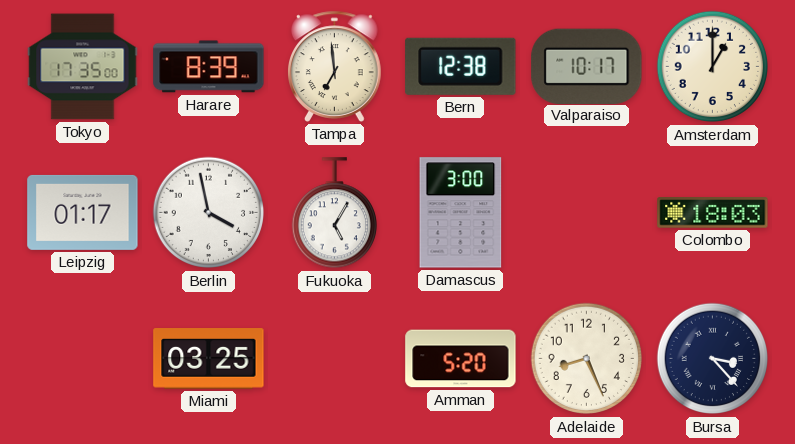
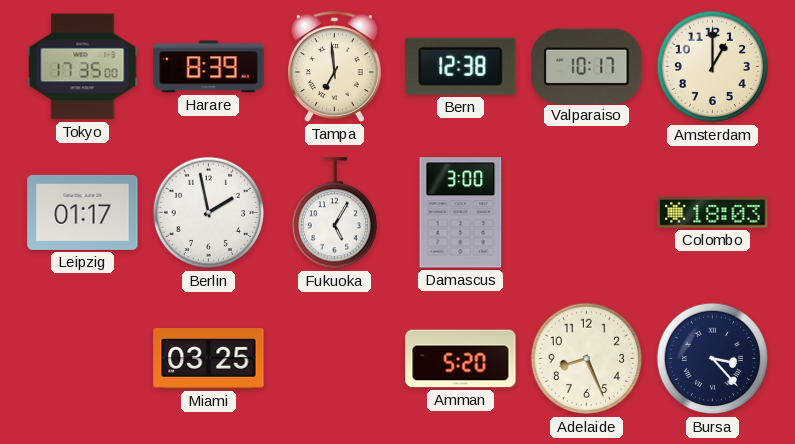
Berlin: 3:58 -> 1:58
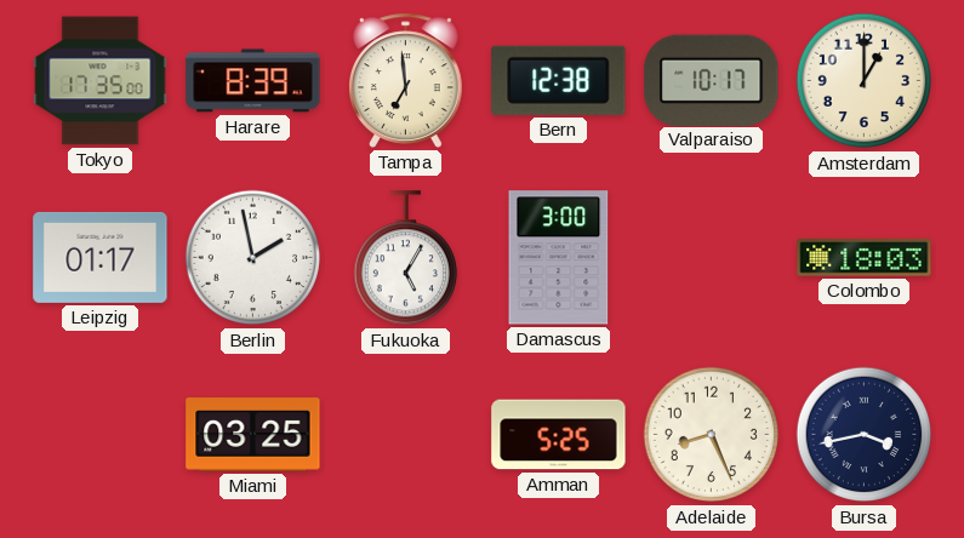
Amman: 5:20 -> 5:25
Bursa: 3:23 -> 3:43
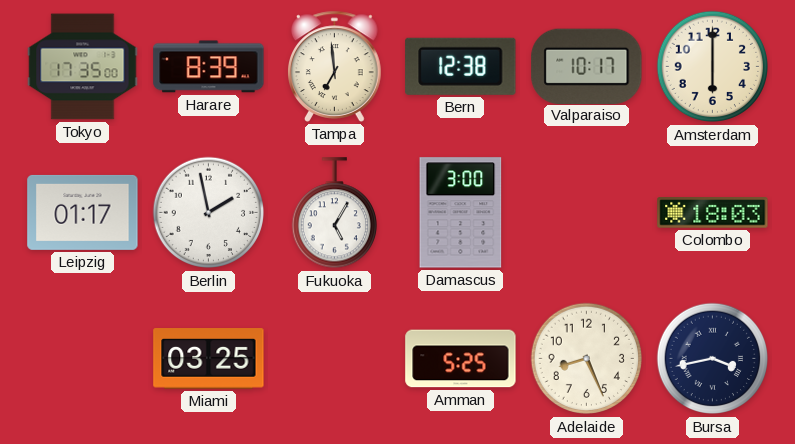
Amsterdam: 1:00 -> 6:00
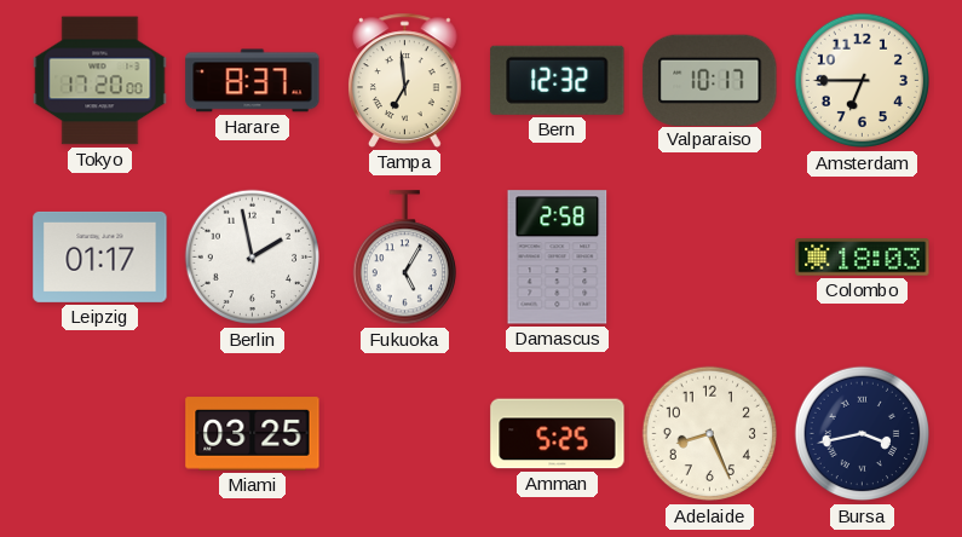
Tokyo: 17:35 -> 17:20
Harare: 8:39 -> 8:37
Bern: 12:38 -> 12:32
Amsterdam: 6:00 -> 6:45
Damascus: 3:00 -> 2:58
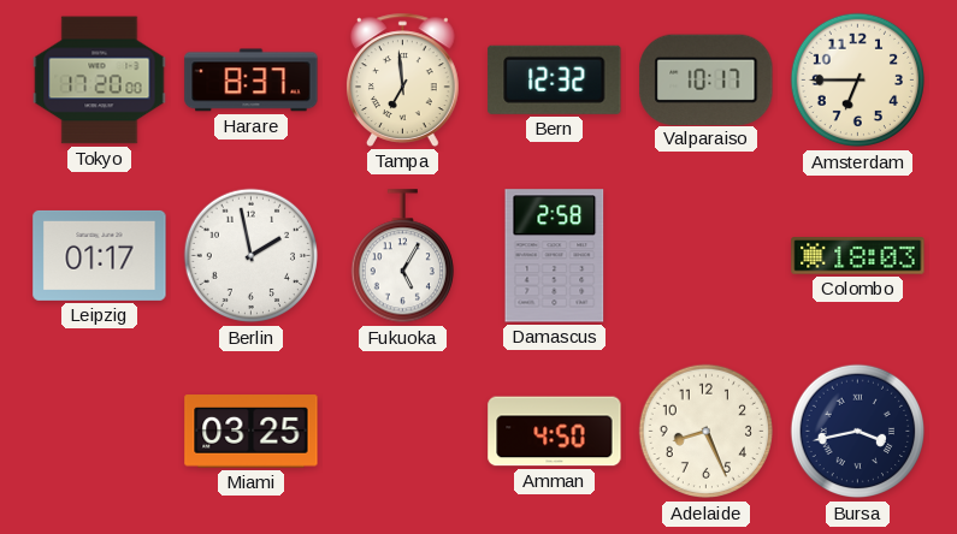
Amman: 5:25 -> 4:50
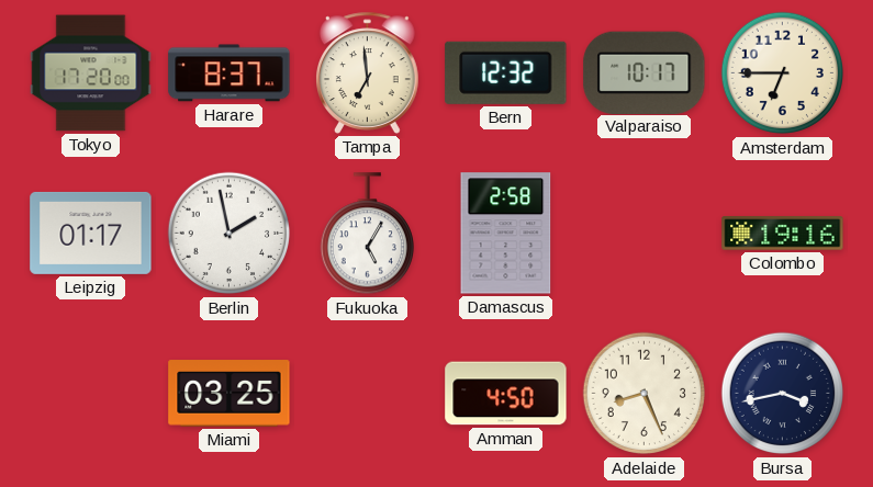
Colombo: 18:03 -> 19:16
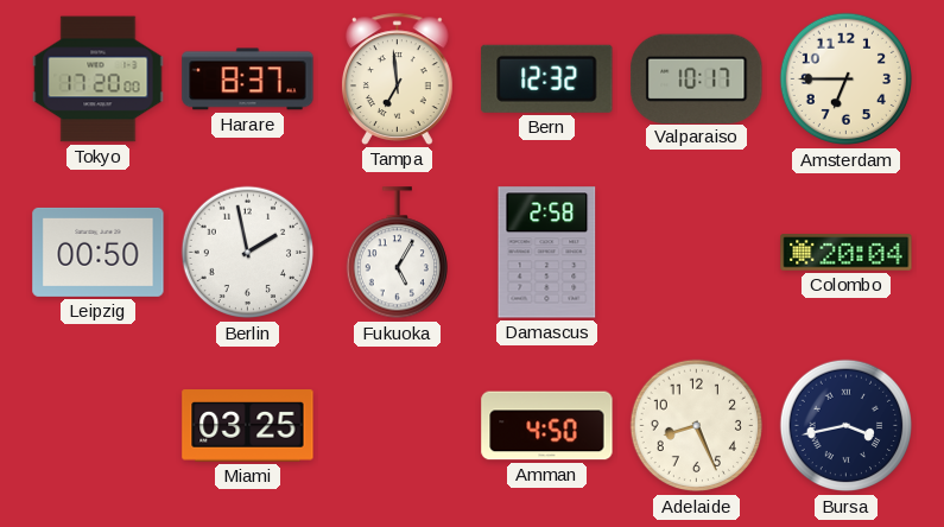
Leipzig: 01:17 -> 00:50
Colombo: 19:16 -> 20:04
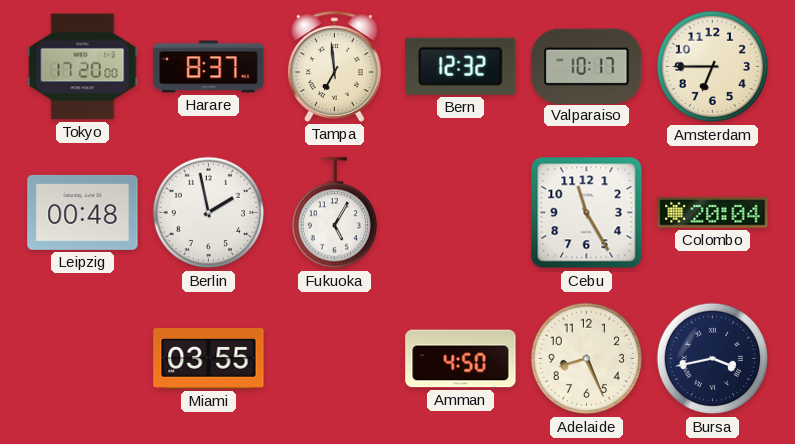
Leipzig: 00:50 -> 00:48
Damascus: 2:58 -> none
Cebu: none -> 11:25
Miami: 03:25 -> 03:55
